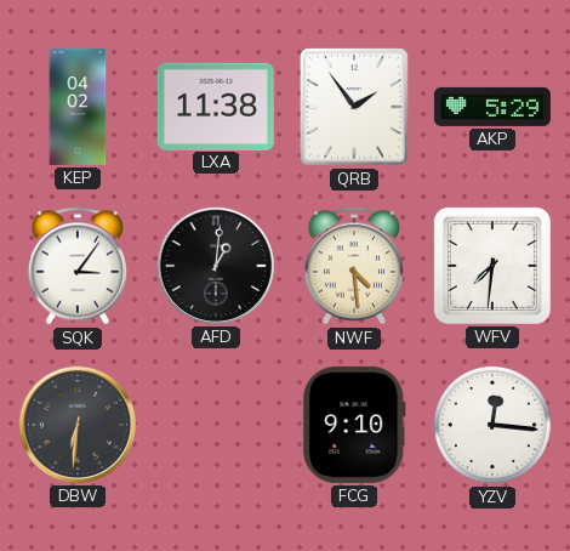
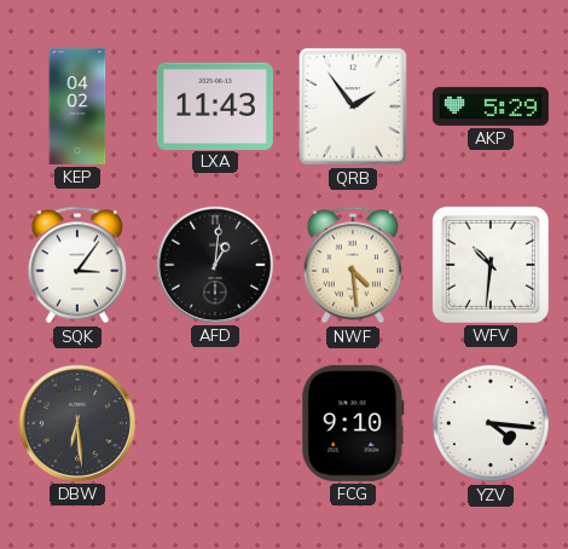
LXA: 11:38 -> 11:43
WFV: 7:31 -> 10:31
DBW: 6:31 -> 6:29
YZV: 12:16 -> 4:16
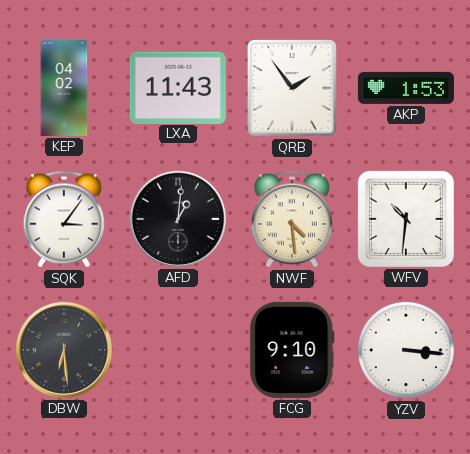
AKP: 5:29 -> 1:53
YZV: 4:16 -> 3:16
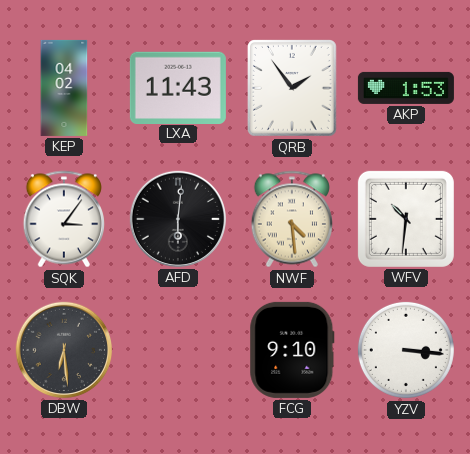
AFD: 1:01 -> 6:01
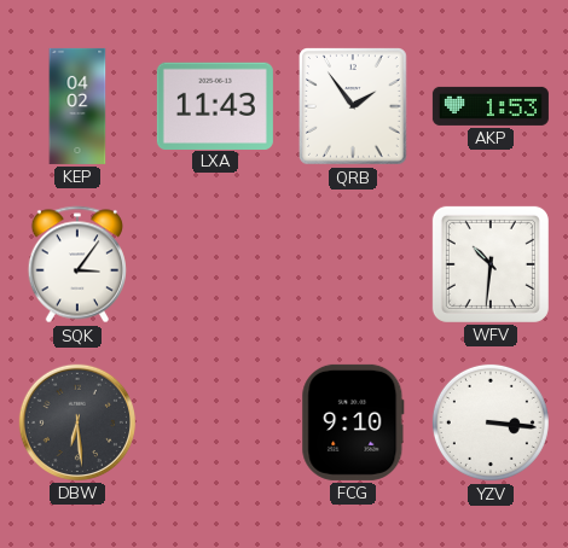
AFD: 6:01 -> none
NWF: 4:29 -> none
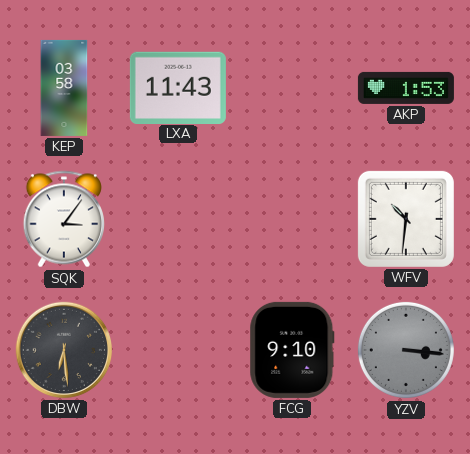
KEP: 04:02 -> 03:58
QRB: 1:54 -> none
YZV dial: white -> grey
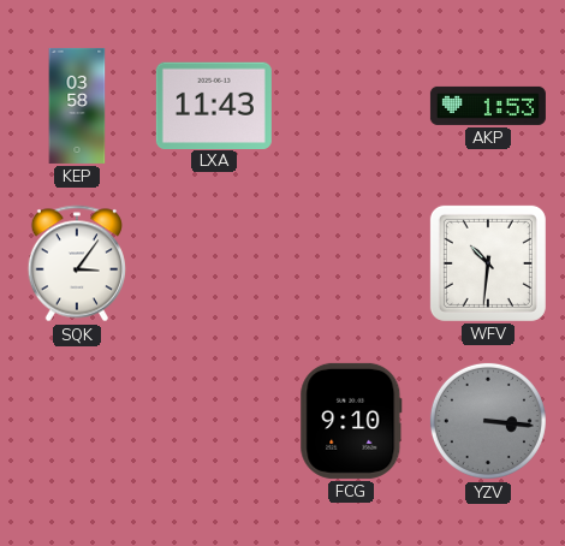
DBW: 6:29 -> none
